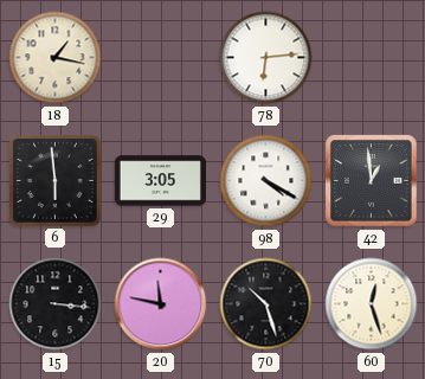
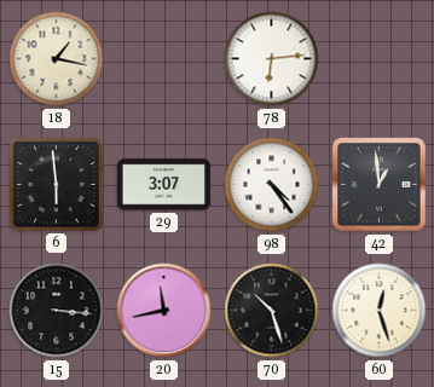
29: 3:05 -> 3:07
98: 4:20 -> 4:24
20: 11:47 -> 11:43
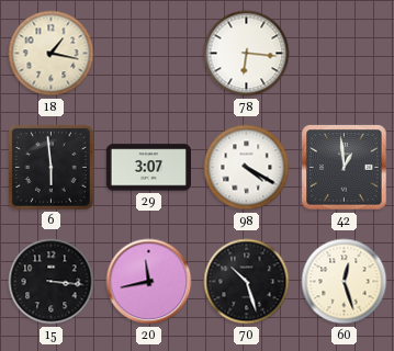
78: 6:14 -> 6:16
98: 4:24 -> 4:20
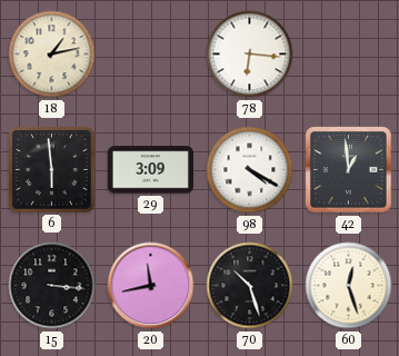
18: 1:17 -> 1:13
29: 3:07 -> 3:09
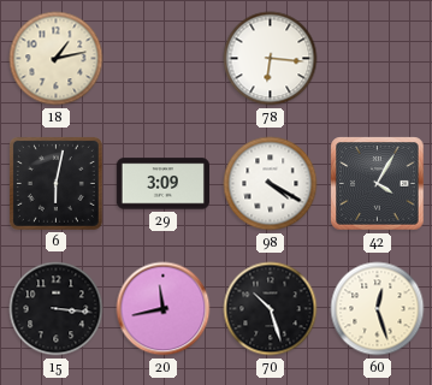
6: 5:59 -> 6:02
42: 12:59 -> 4:05
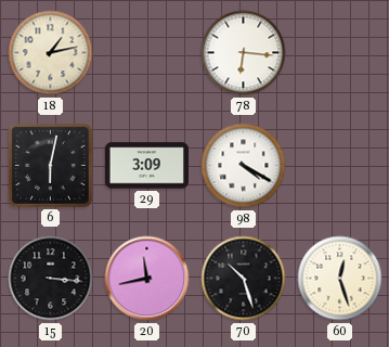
42: 4:05 -> none
